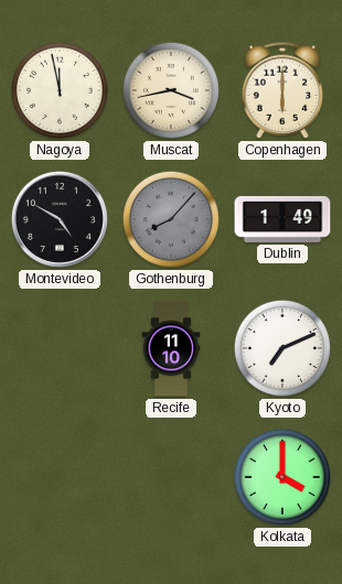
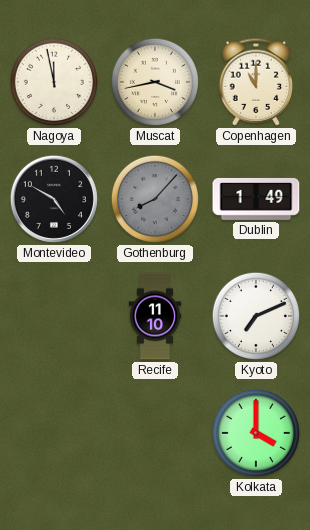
Copenhagen: 6:00 -> 11:00
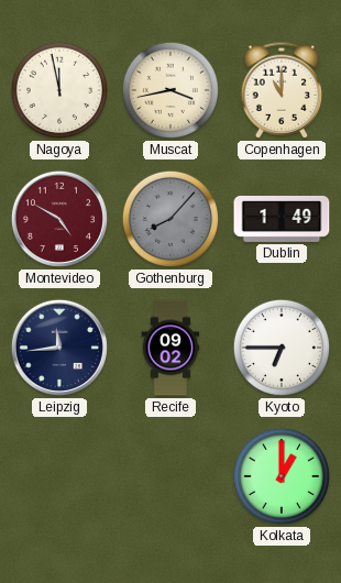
Montevideo dial: black -> burgundy
Leipzig: none -> 11:44
Recife: 11:10 -> 09:02
Kyoto: 7:11 -> 6:45
Kolkata: 4:00 -> 1:00
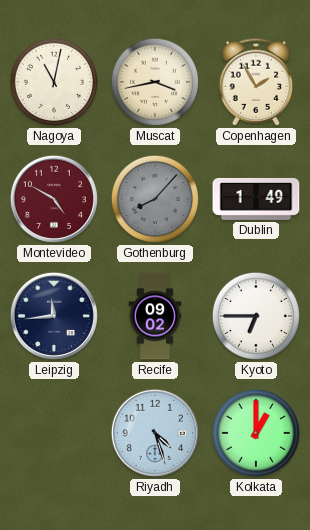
Nagoya: 11:58 -> 11:02
Copenhagen: 11:00 -> 1:55
Riyadh: none -> 4:27
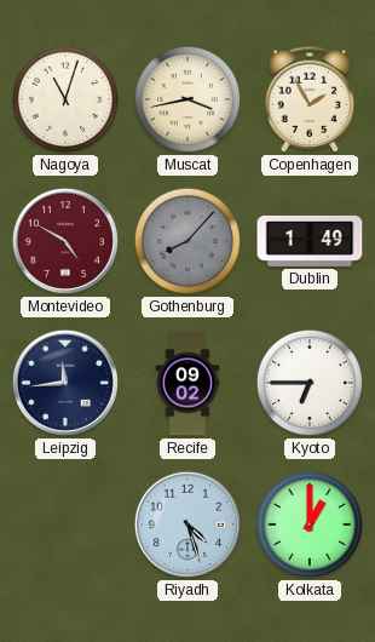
Nagoya: 11:02 -> 11:03
